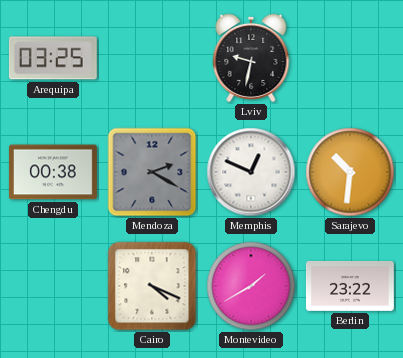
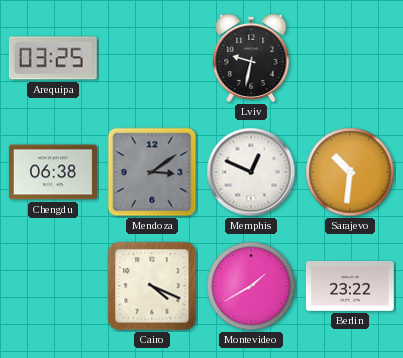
Chengdu: 00:38 -> 06:38
Mendoza: 2:20 -> 3:09
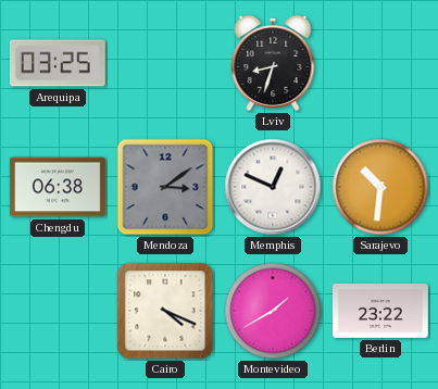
Lviv: 9:32 -> 8:33
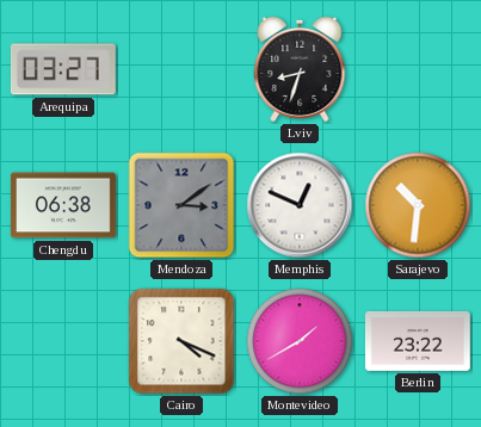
Arequipa: 03:25 -> 03:27
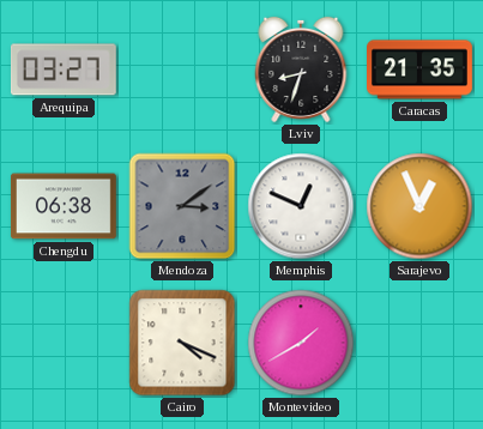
Caracas: none -> 21:35
Sarajevo: 10:31 -> 12:56
Berlin: 23:22 -> none
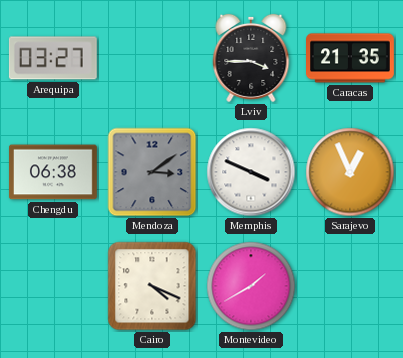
Lviv: 8:33 -> 3:45
Memphis: 12:49 -> 3:49
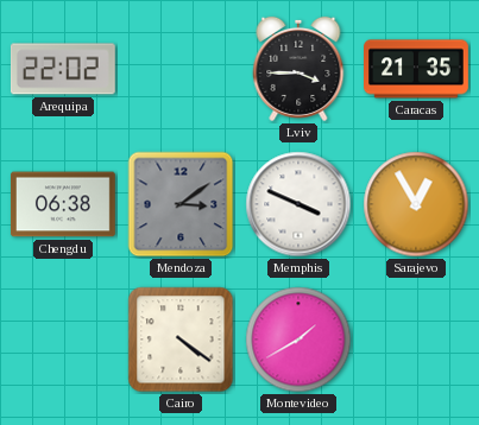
Arequipa: 03:27 -> 22:02
Sarajevo: 12:56 -> 12:55
Cairo: 4:19 -> 4:21
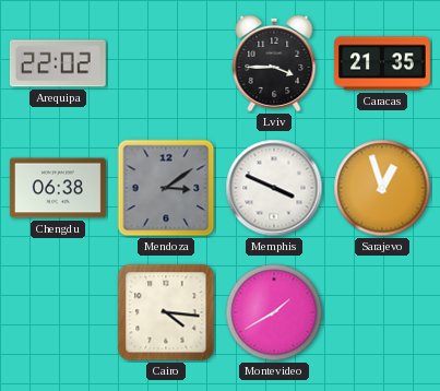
Sarajevo: 12:55 -> 12:57
Cairo: 4:21 -> 4:16
